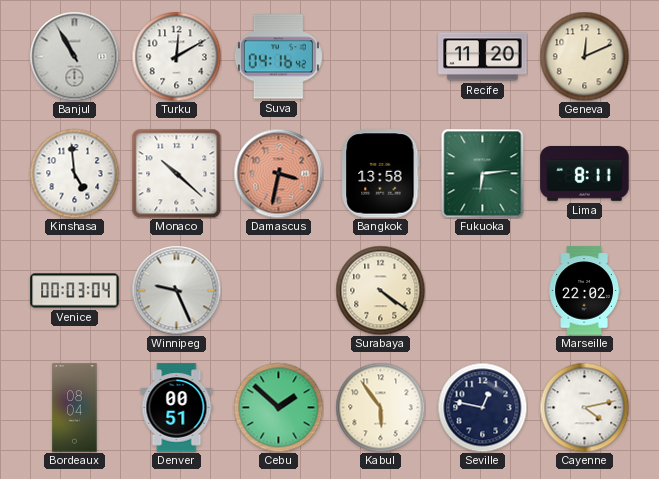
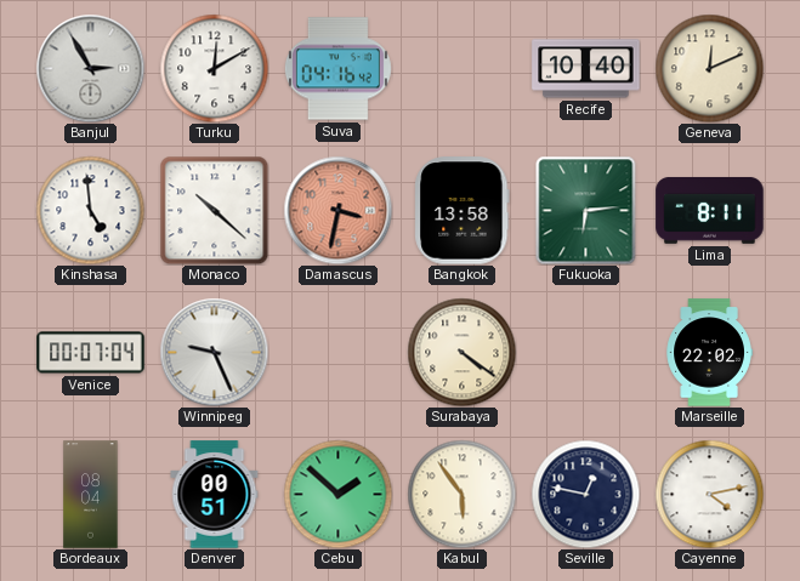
Banjul: 10:55 -> 2:55
Recife: 11:20 -> 10:40
Venice: 00:03 -> 00:07
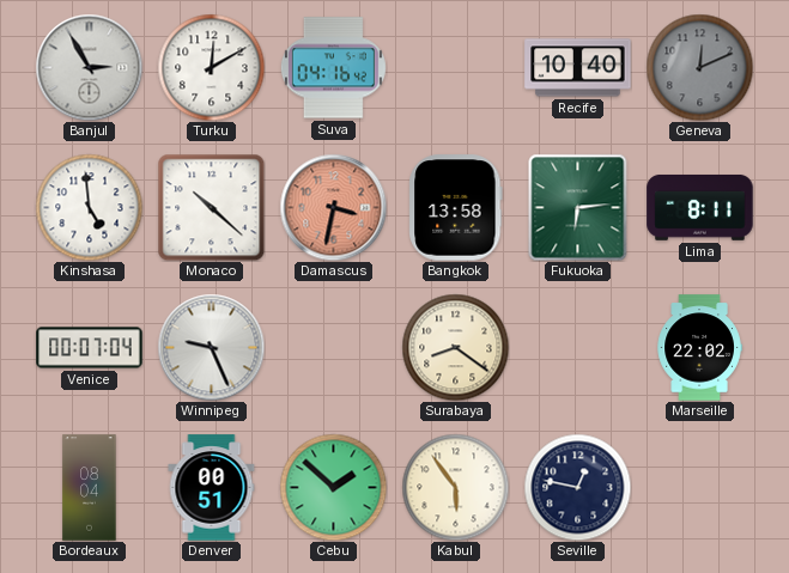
Geneva dial: cream -> grey
Surabaya: 4:21 -> 8:21
Cayenne: 4:13 -> none
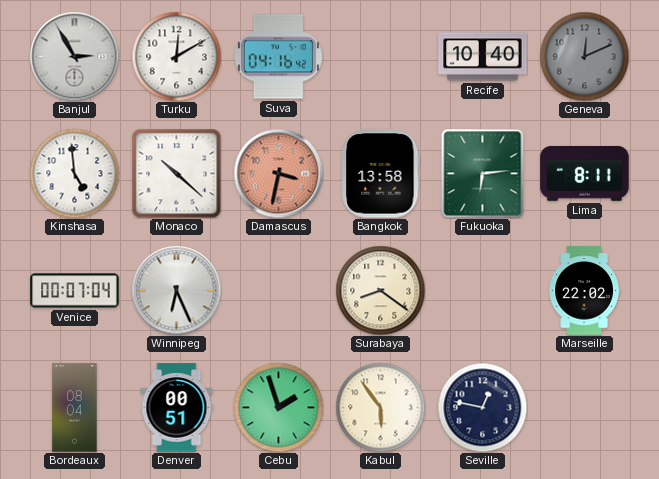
Winnipeg: 9:26 -> 6:26
Cebu: 1:52 -> 1:57
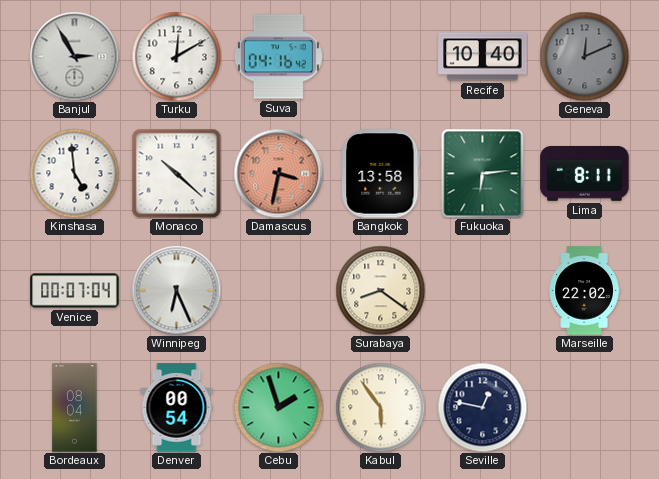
Denver: 00:51 -> 00:54
